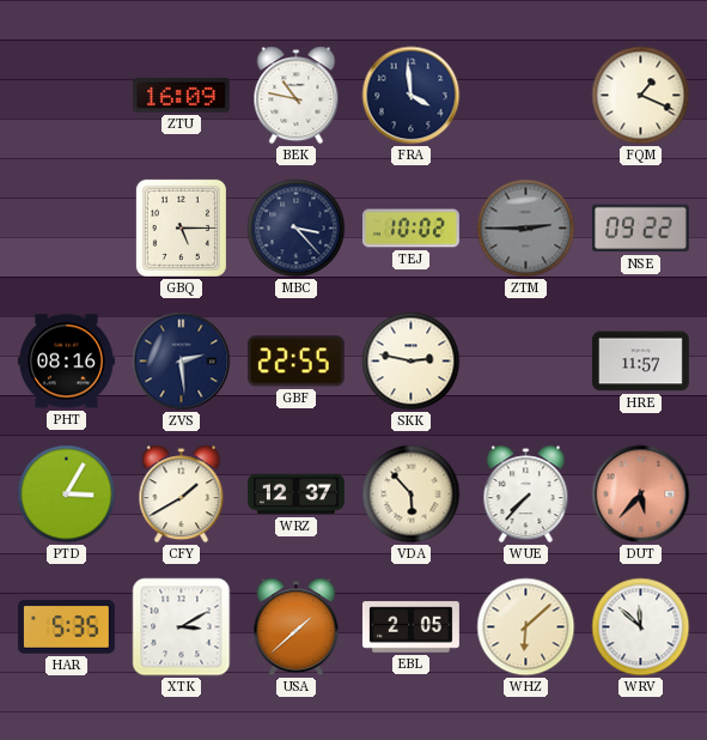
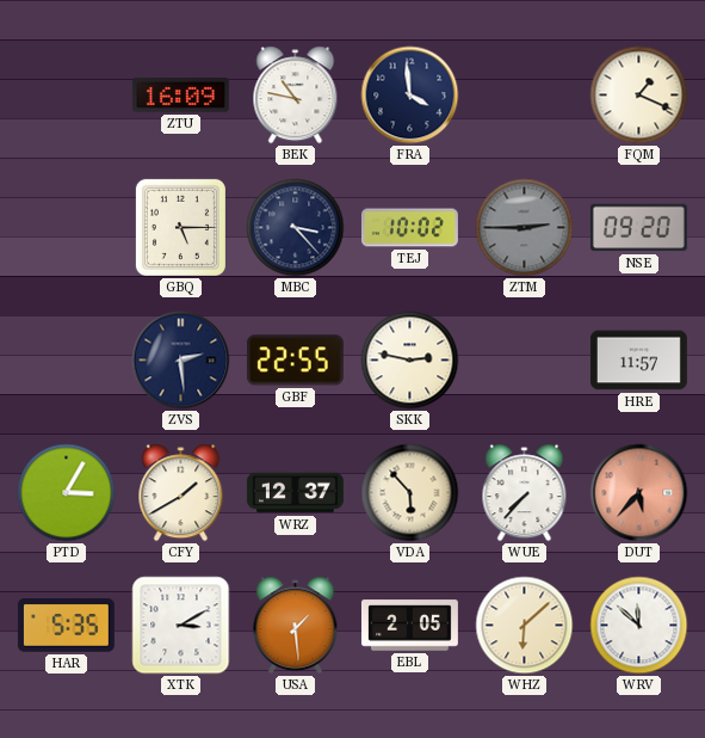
NSE: 09:22 -> 09:20
PHT: 08:16 -> none
USA: 1:38 -> 1:29
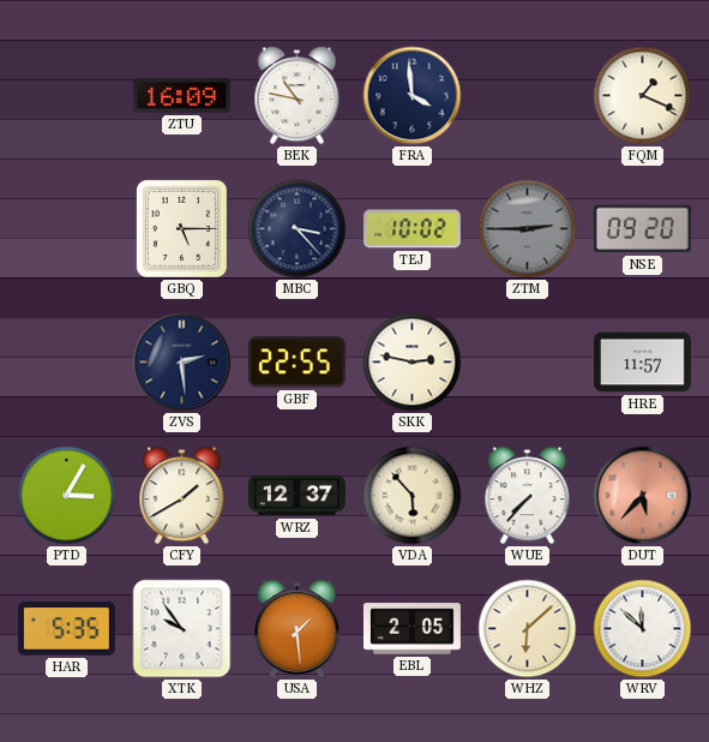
XTK: 3:10 -> 9:54
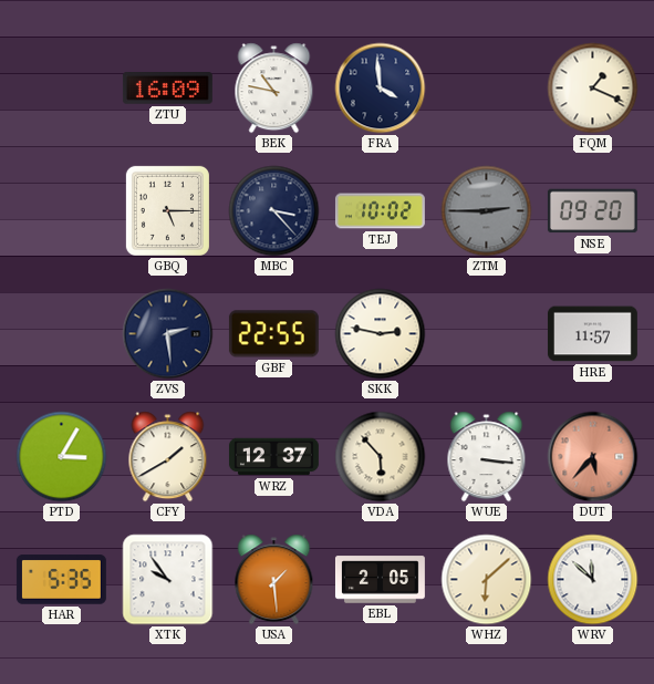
WUE: 7:37 -> 3:16
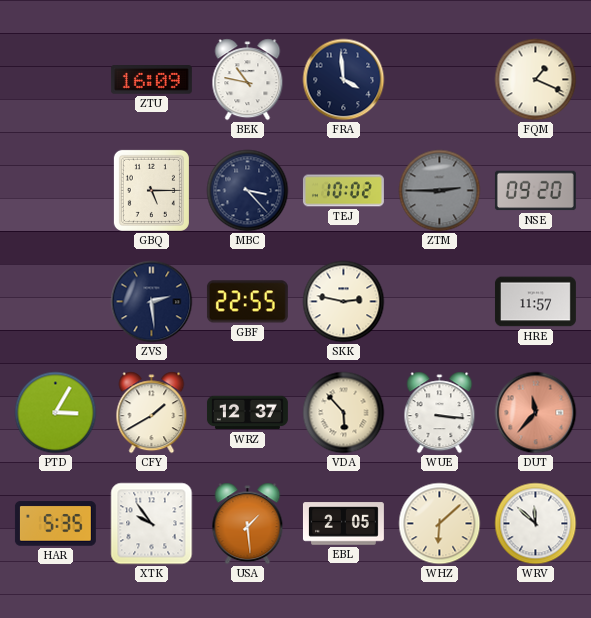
DUT: 5:37 -> 11:37
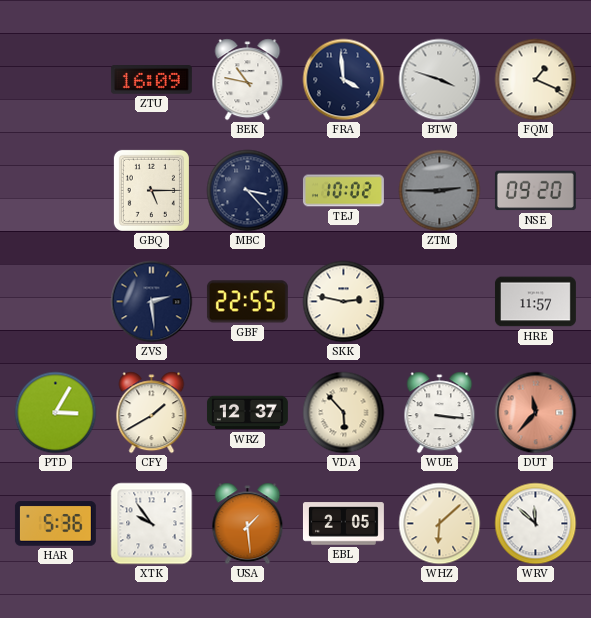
BTW: none -> 3:48
HAR: 5:35 -> 5:36
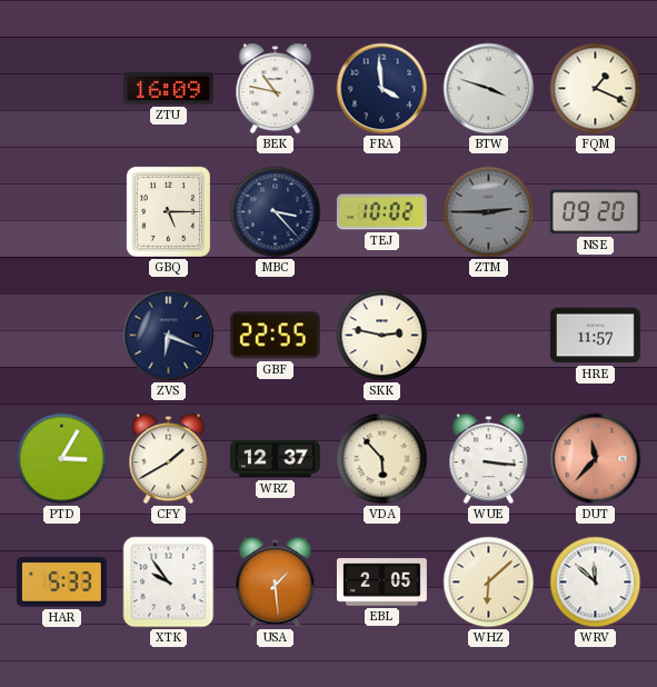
ZVS: 2:29 -> 6:19
HAR: 5:36 -> 5:33
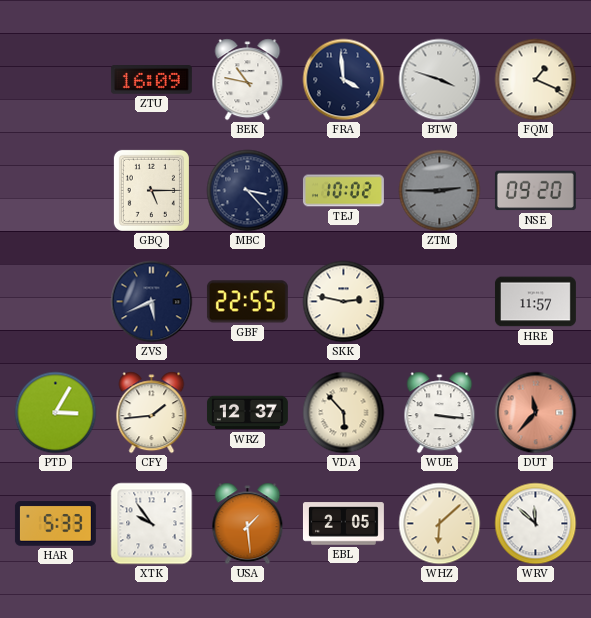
ZVS: 6:19 -> 5:41
CFY: 1:40 -> 1:44
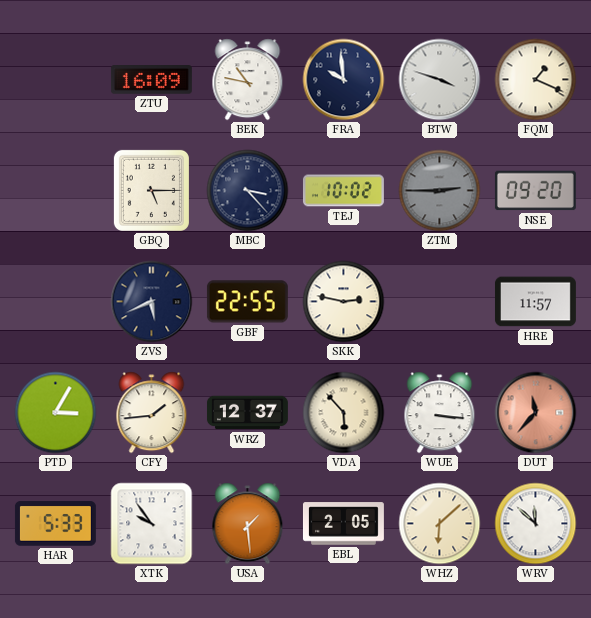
FRA: 3:59 -> 9:59
